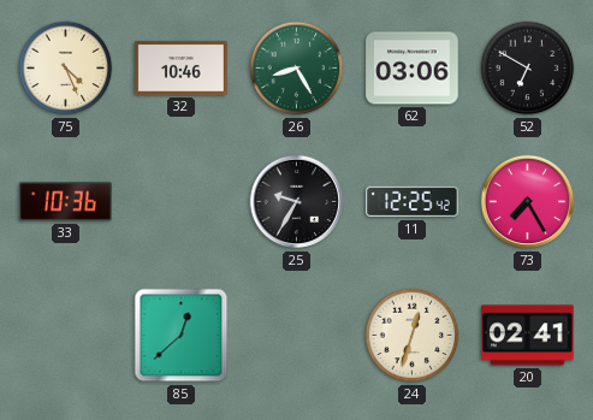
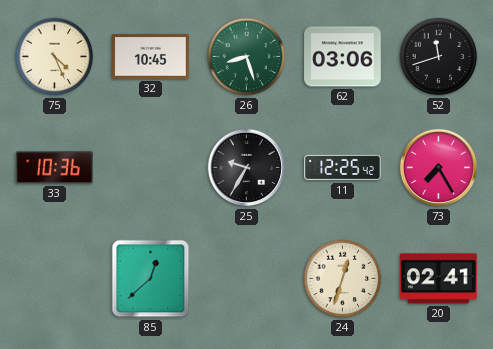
32: 10:46 -> 10:45
26: 8:25 -> 8:27
52: 6:50 -> 11:42
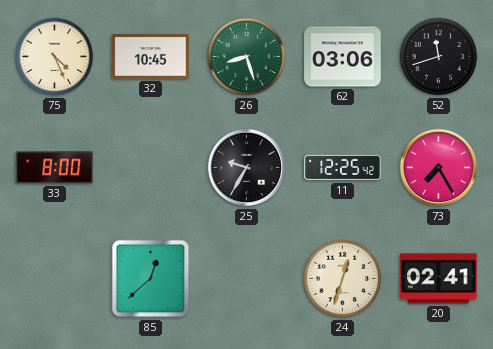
33: 10:36 -> 8:00
